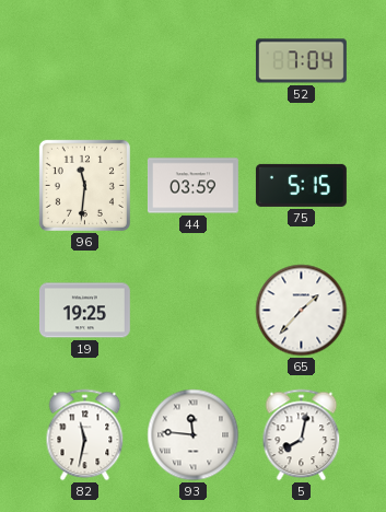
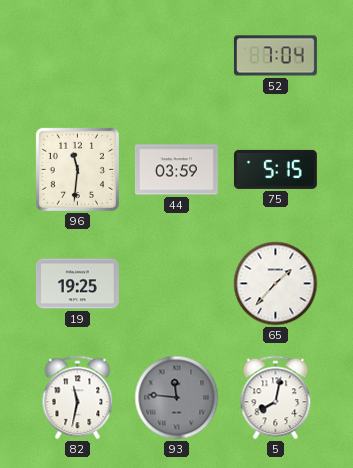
93 dial: white -> grey
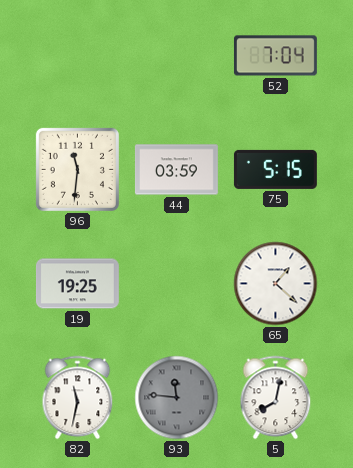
65: 1:37 -> 1:22
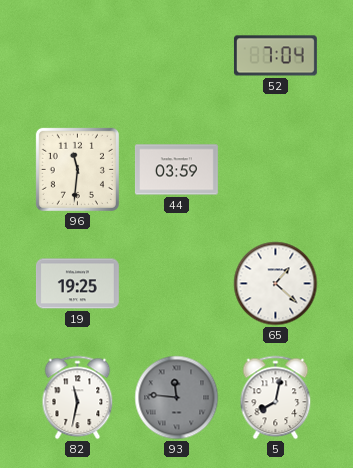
75: 5:15 -> none
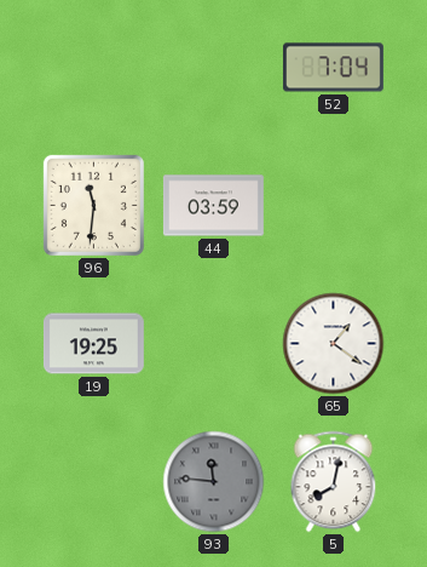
65: 1:22 -> 1:21
82: 11:32 -> none
